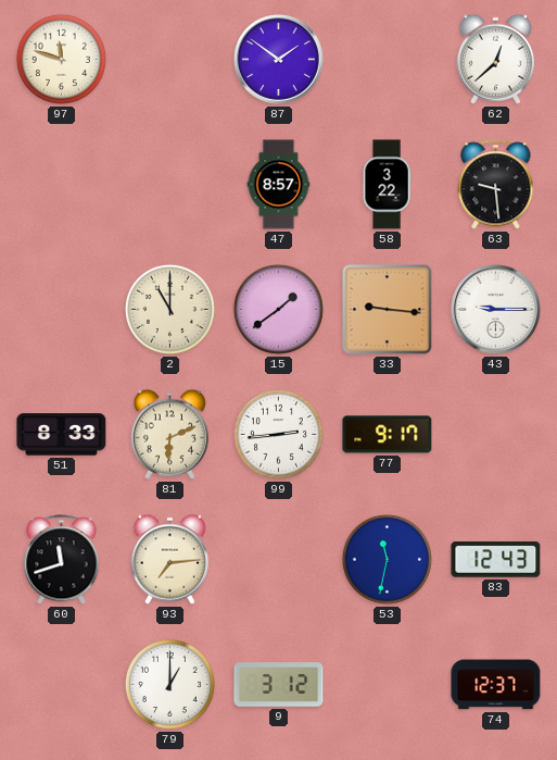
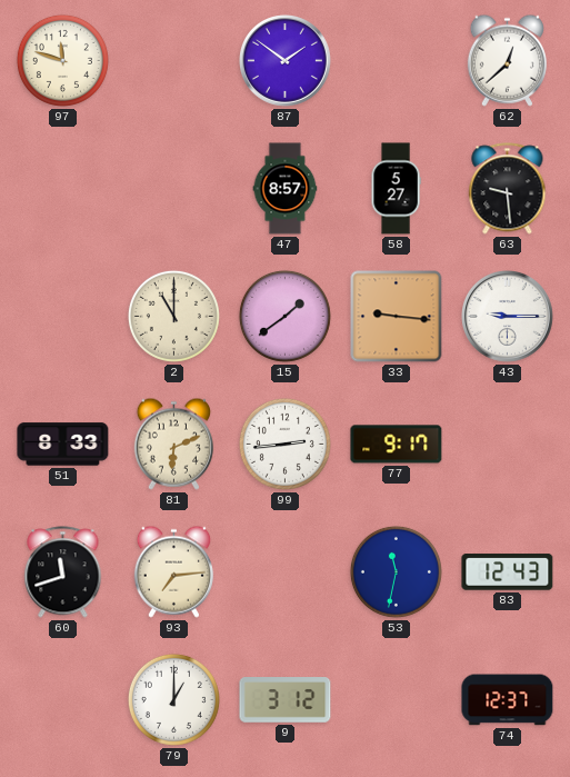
58: 3:22 -> 5:27
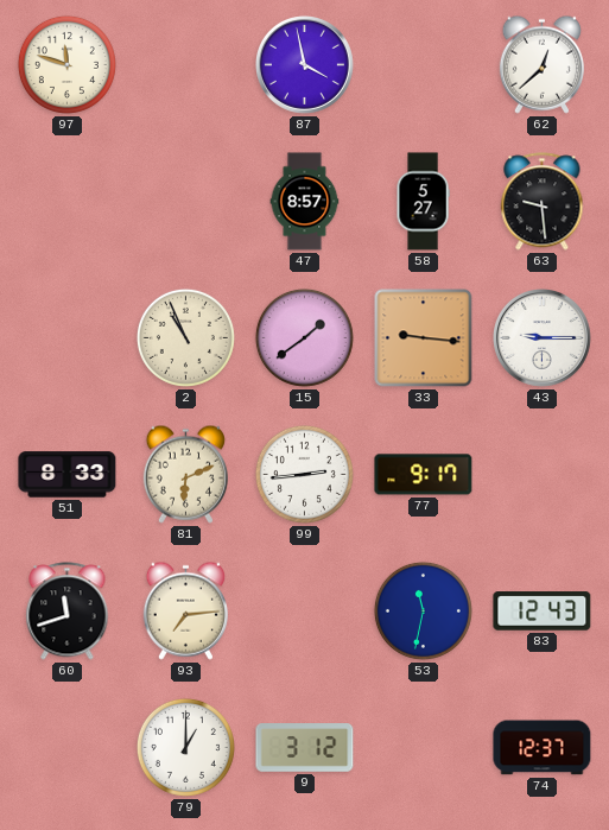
87: 1:51 -> 3:58
2: 11:00 -> 10:56
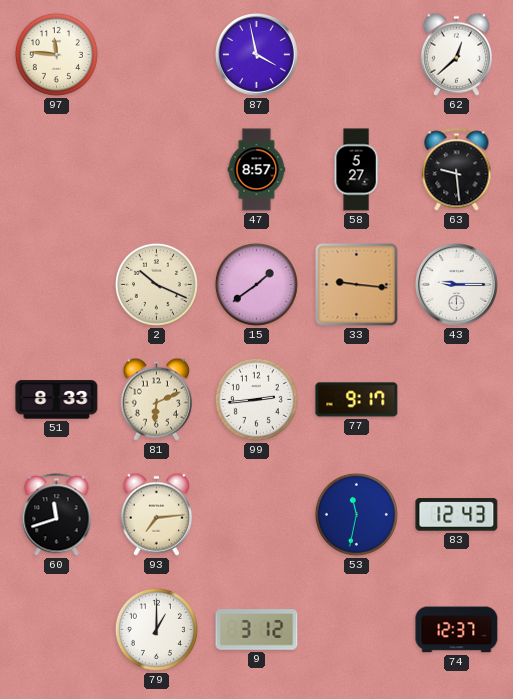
97: 11:48 -> 11:46
2: 10:56 -> 10:19
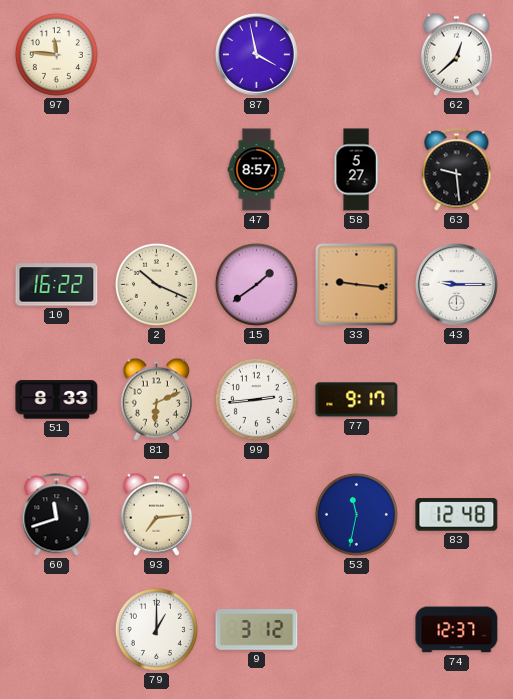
10: none -> 16:22
83: 12:43 -> 12:48
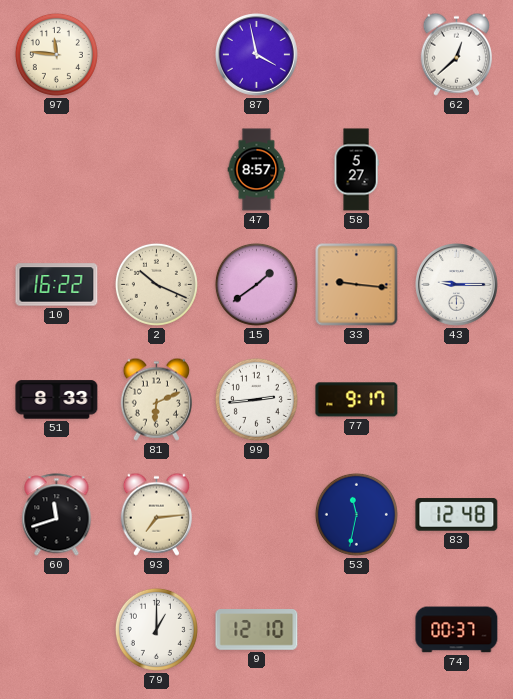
63: 9:29 -> none
9: 3:12 -> 12:10
74: 12:37 -> 00:37
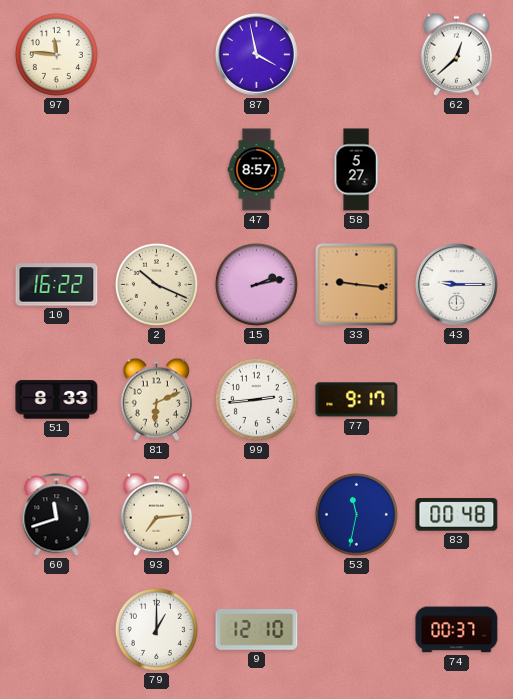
15: 1:39 -> 2:13
83: 12:48 -> 00:48
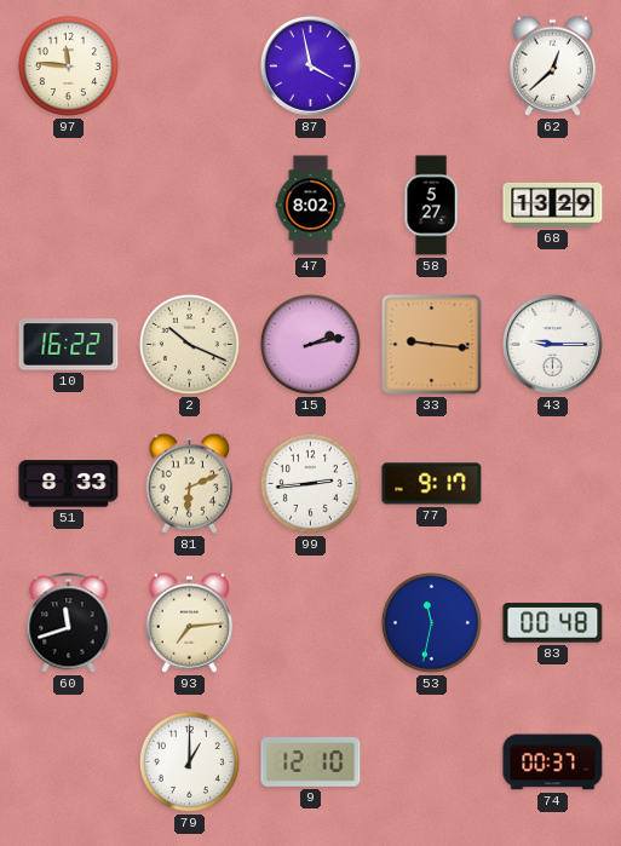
47: 8:57 -> 8:02
68: none -> 13:29
